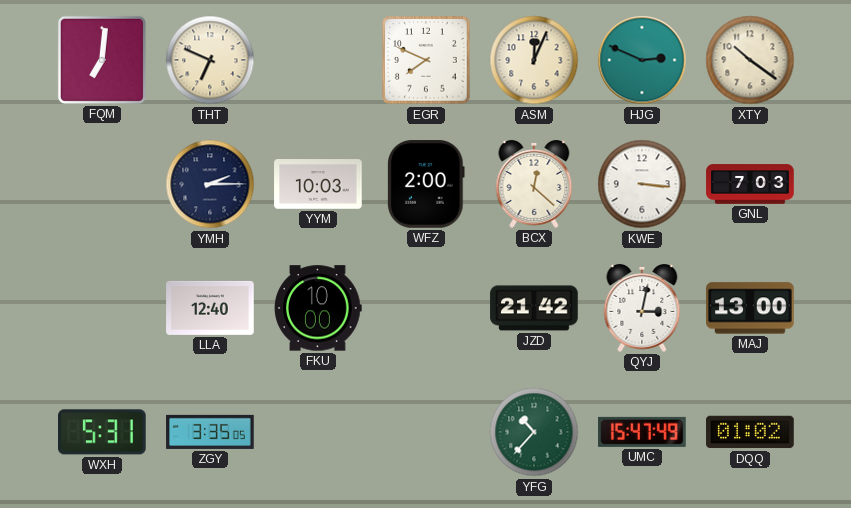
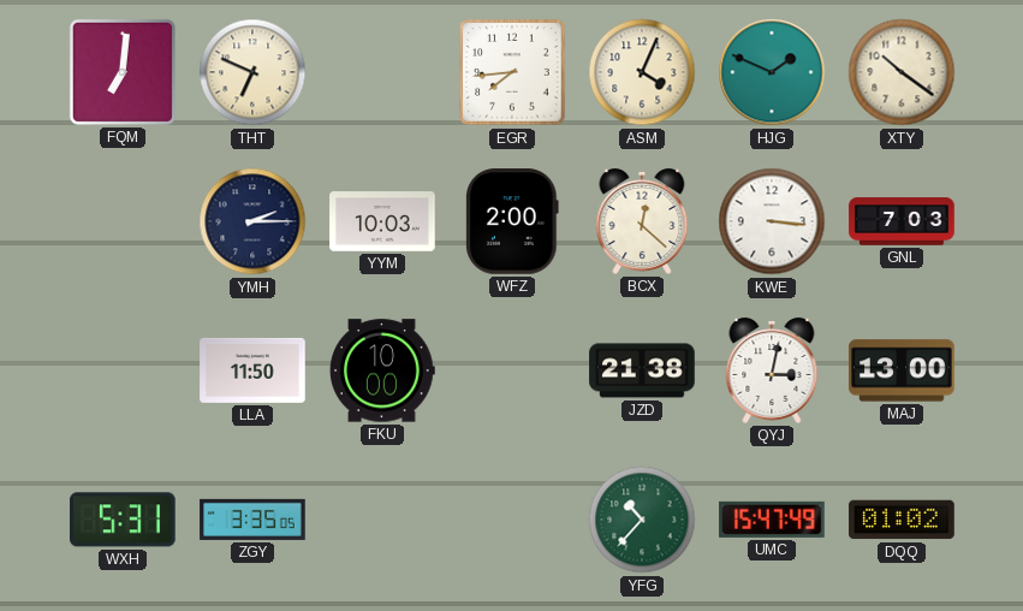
EGR: 7:49 -> 7:44
ASM: 12:04 -> 4:04
HJG: 2:49 -> 1:49
LLA: 12:40 -> 11:50
JZD: 21:42 -> 21:38
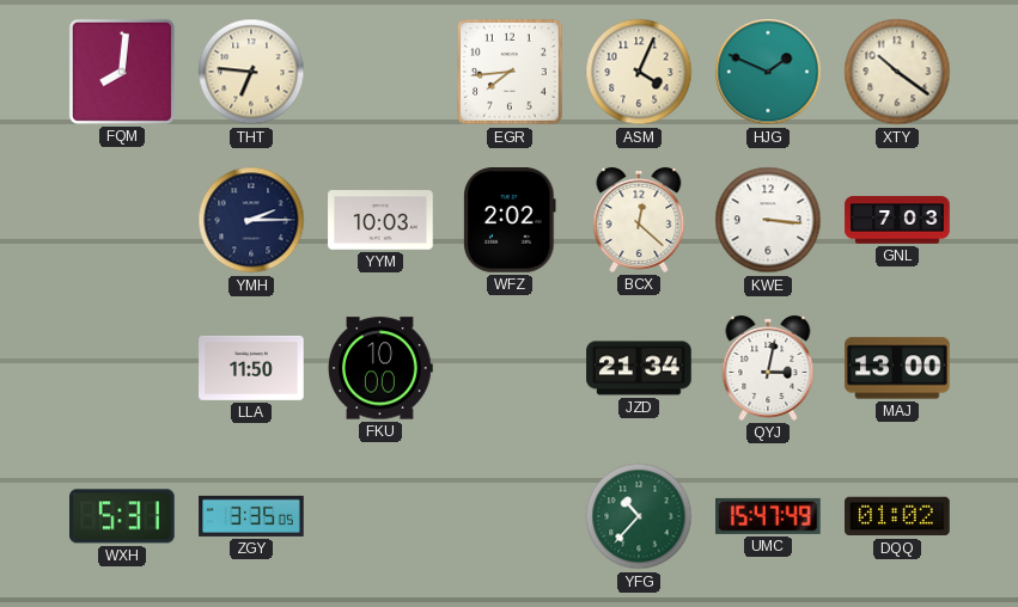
FQM: 7:01 -> 8:01
THT: 6:49 -> 6:46
WFZ: 2:00 -> 2:02
JZD: 21:38 -> 21:34
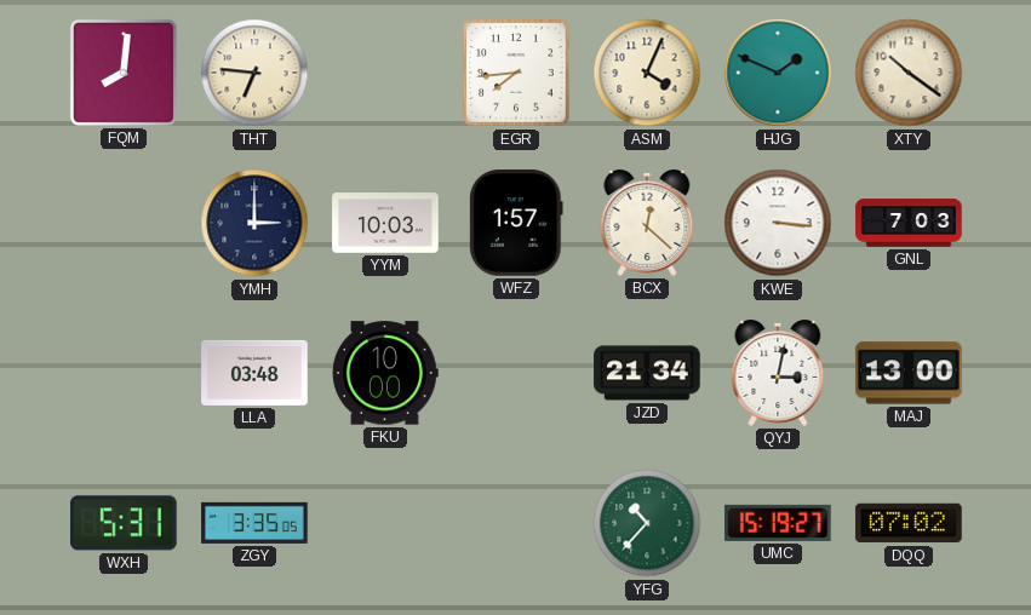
YMH: 2:15 -> 3:00
WFZ: 2:02 -> 1:57
LLA: 11:50 -> 03:48
UMC: 15:47 -> 15:19
DQQ: 01:02 -> 07:02
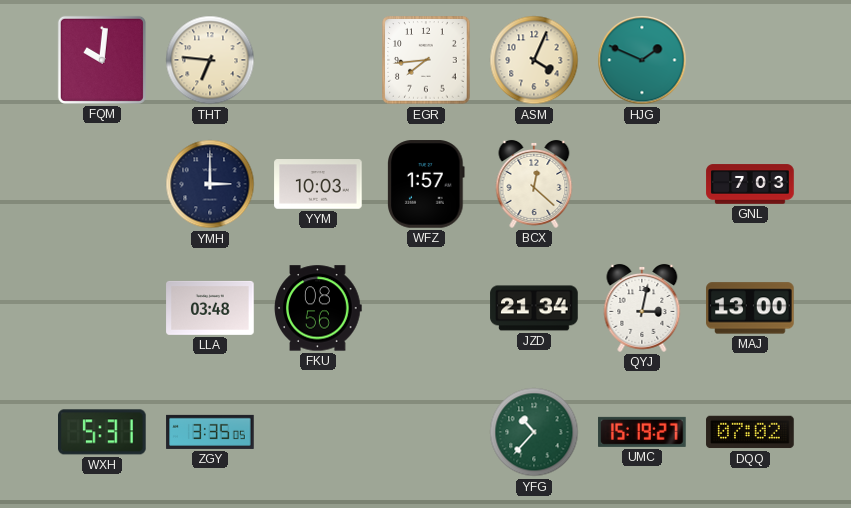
FQM: 8:01 -> 10:01
XTY: 10:21 -> none
KWE: 3:16 -> none
FKU: 10:00 -> 08:56
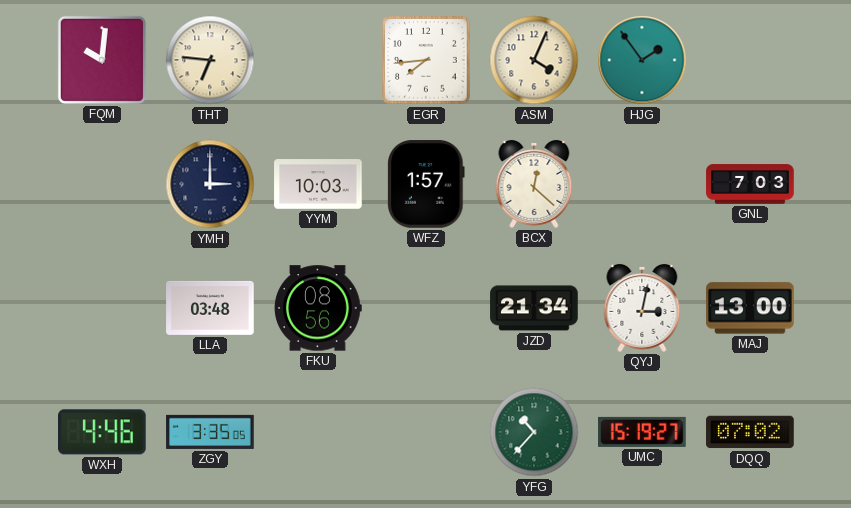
HJG: 1:49 -> 1:54
WXH: 5:31 -> 4:46
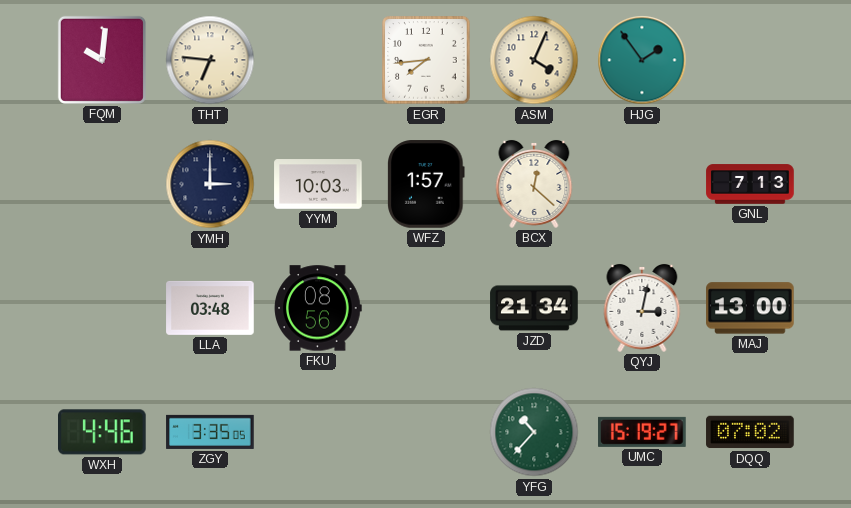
GNL: 7:03 -> 7:13
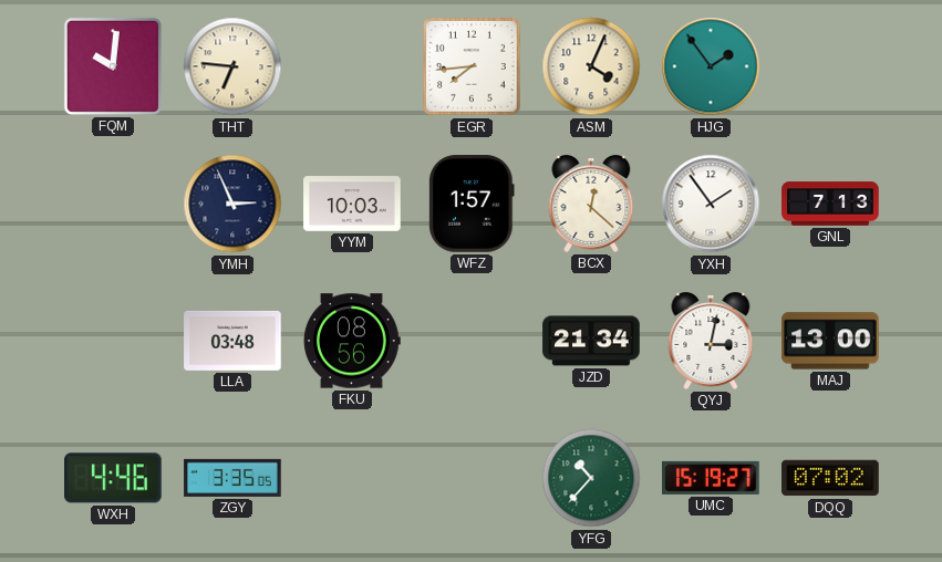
YMH: 3:00 -> 2:56
YXH: none -> 1:54
